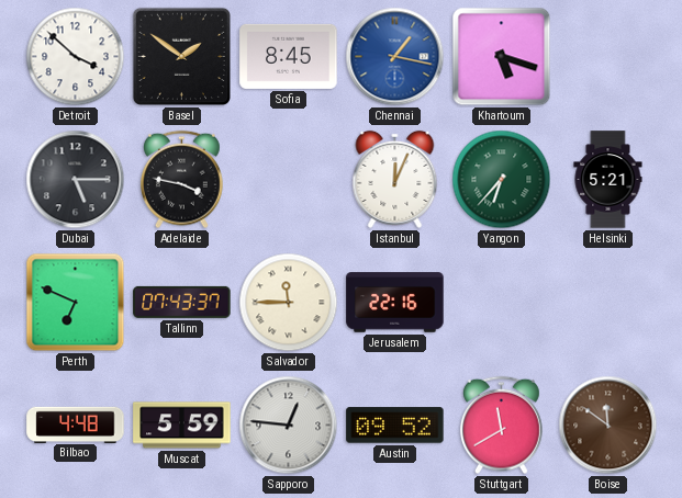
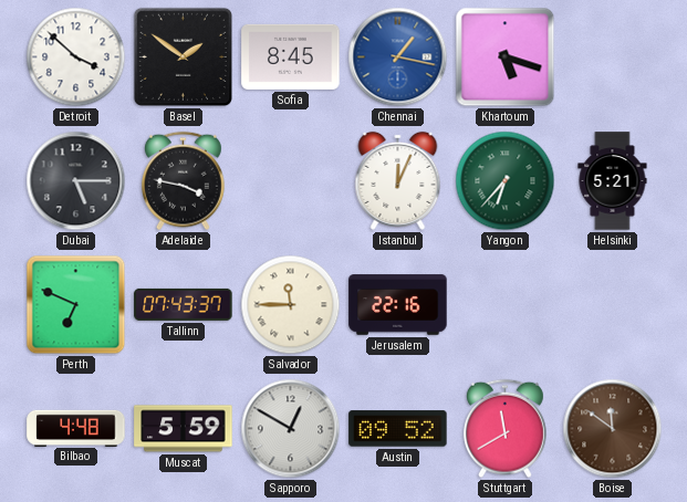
Sapporo: 12:46 -> 12:50
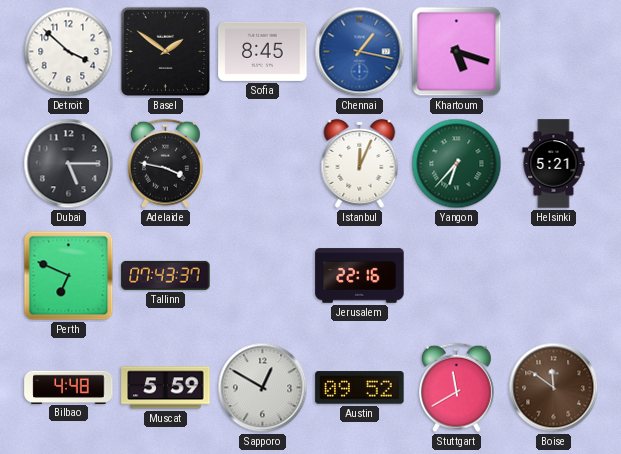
Salvador: 11:45 -> none
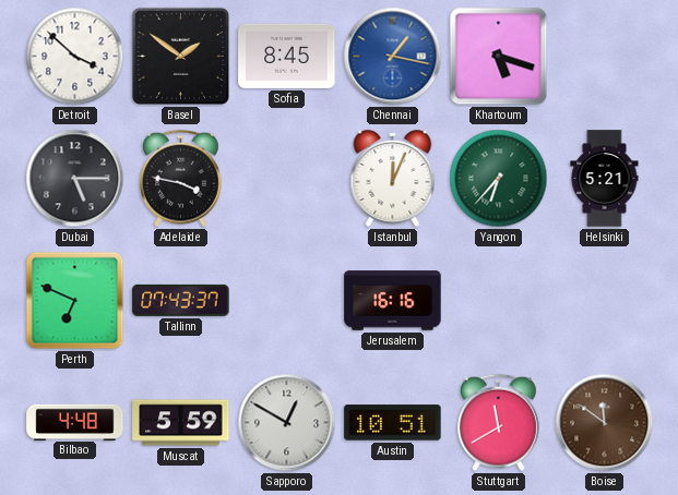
Jerusalem: 22:16 -> 16:16
Austin: 09:52 -> 10:51
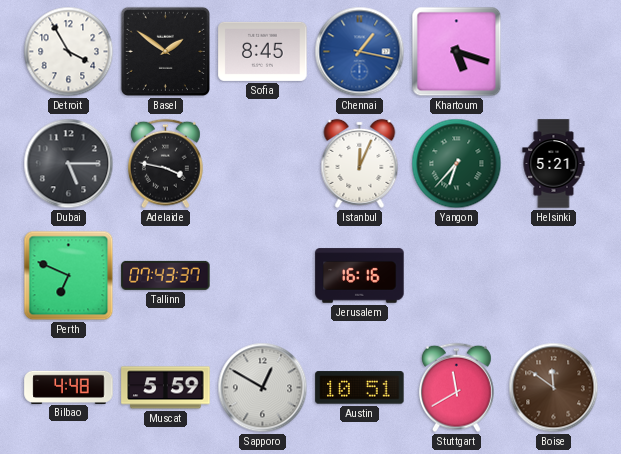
Detroit: 3:52 -> 3:55
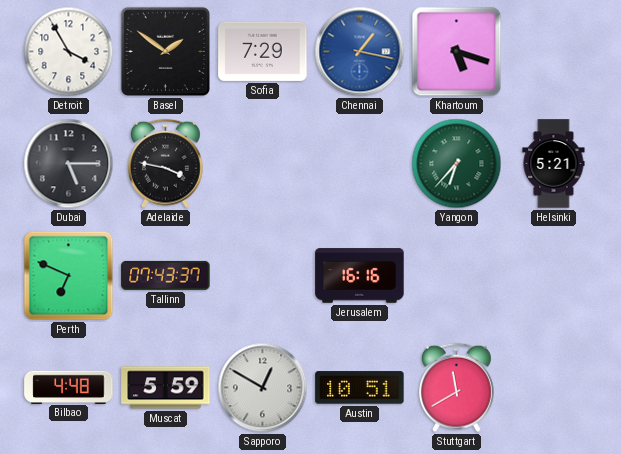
Sofia: 8:45 -> 7:29
Istanbul: 12:04 -> none
Boise: 11:51 -> none
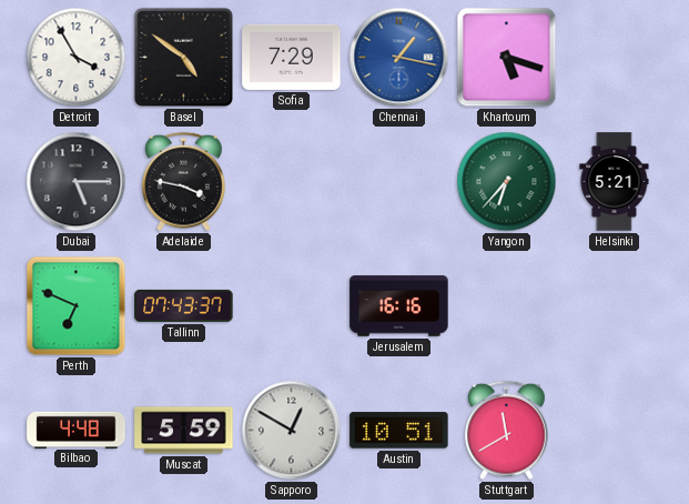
Basel: 1:51 -> 4:51
